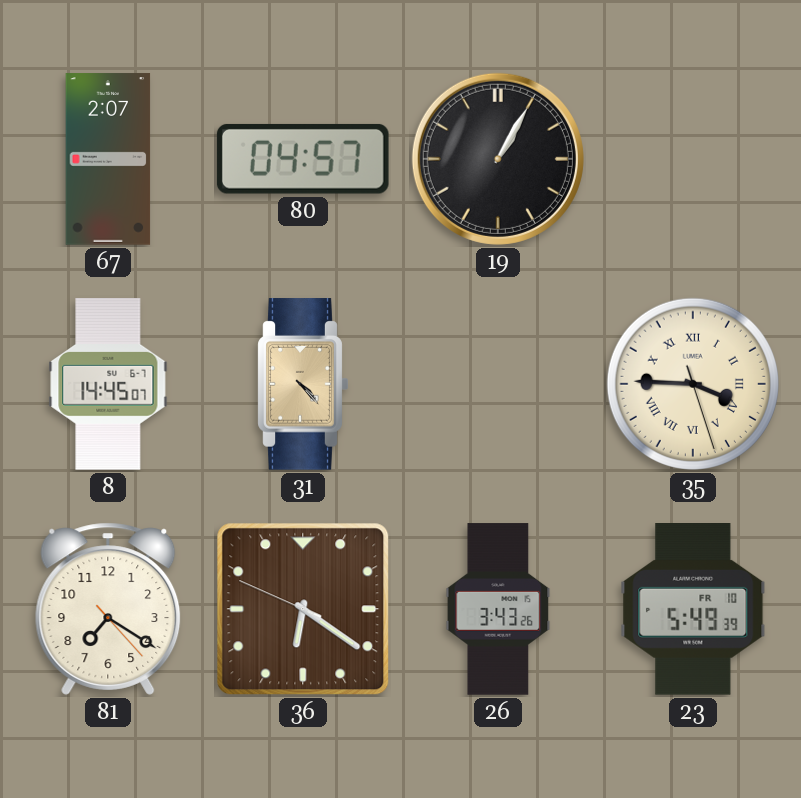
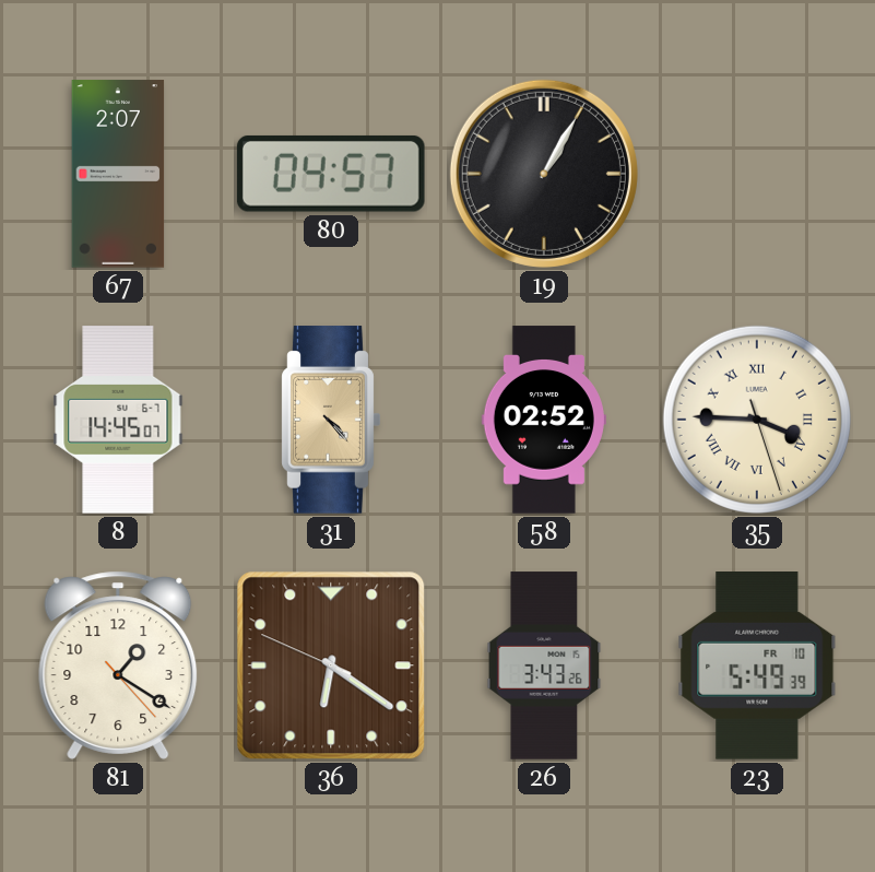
58: none -> 02:52
81: 7:20 -> 1:20
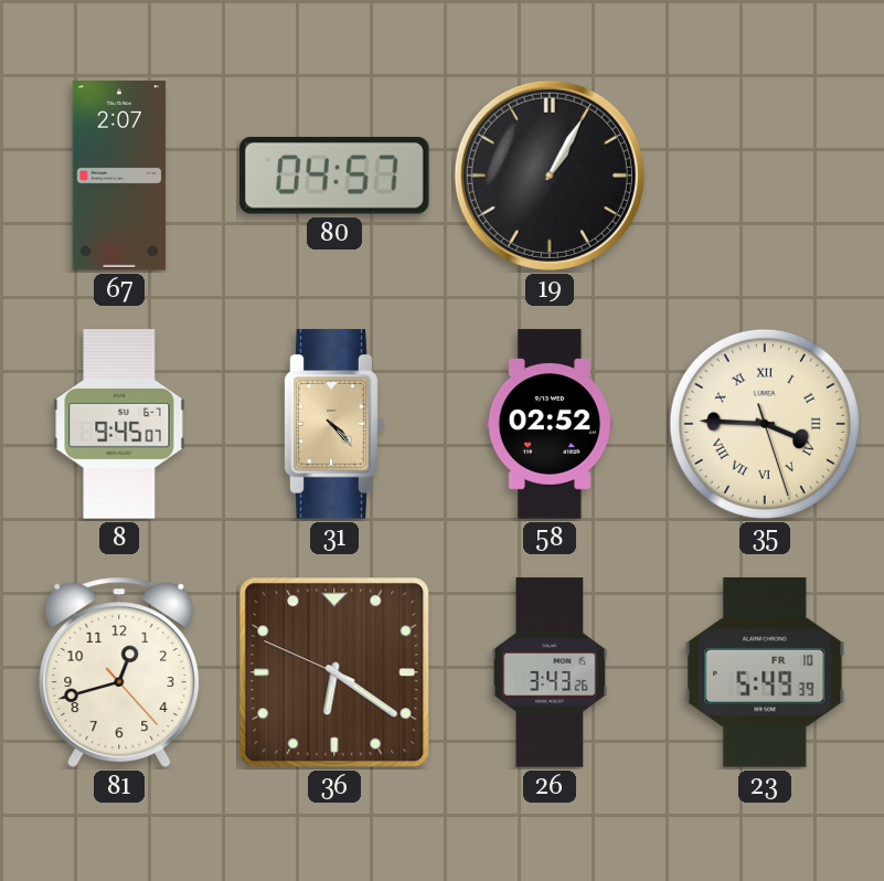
8: 14:45 -> 9:45
81: 1:20 -> 12:42
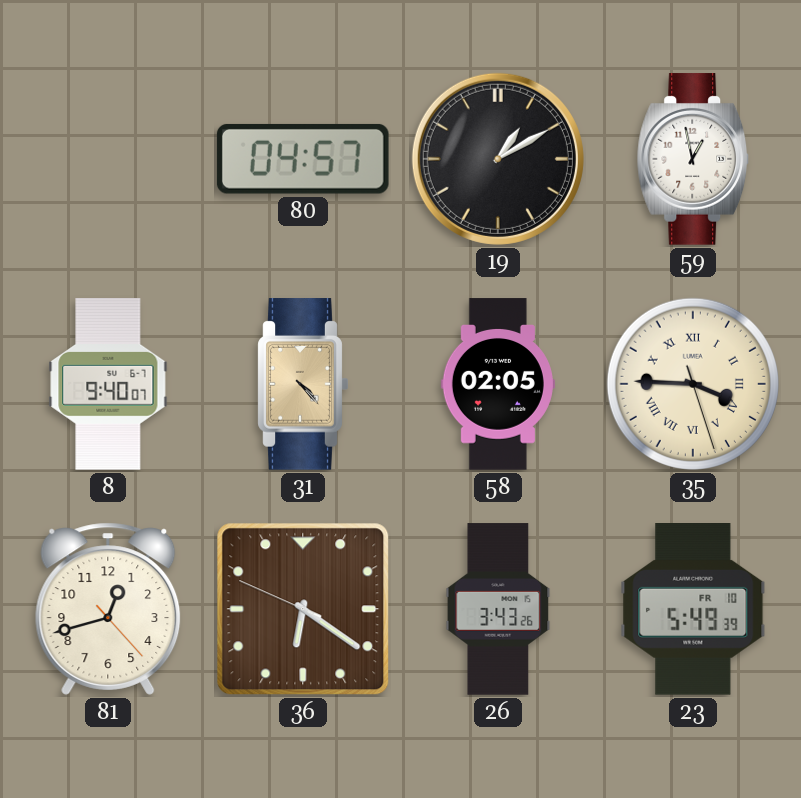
67: 2:07 -> none
19: 1:05 -> 1:10
59: none -> 12:58
8: 9:45 -> 9:40
58: 02:52 -> 02:05
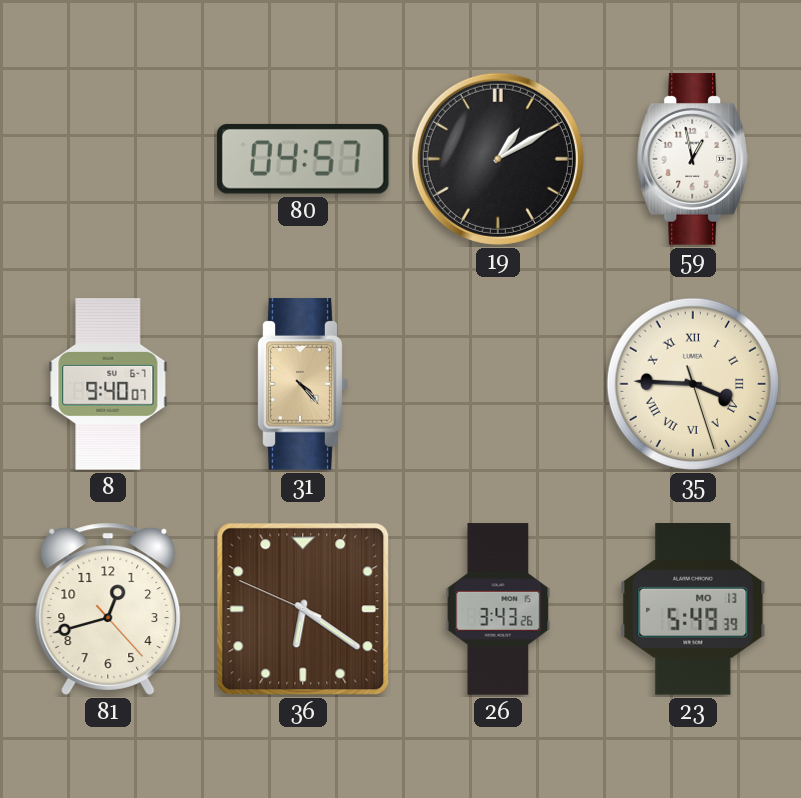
58: 02:05 -> none
23 date: FR 10 -> MO 13
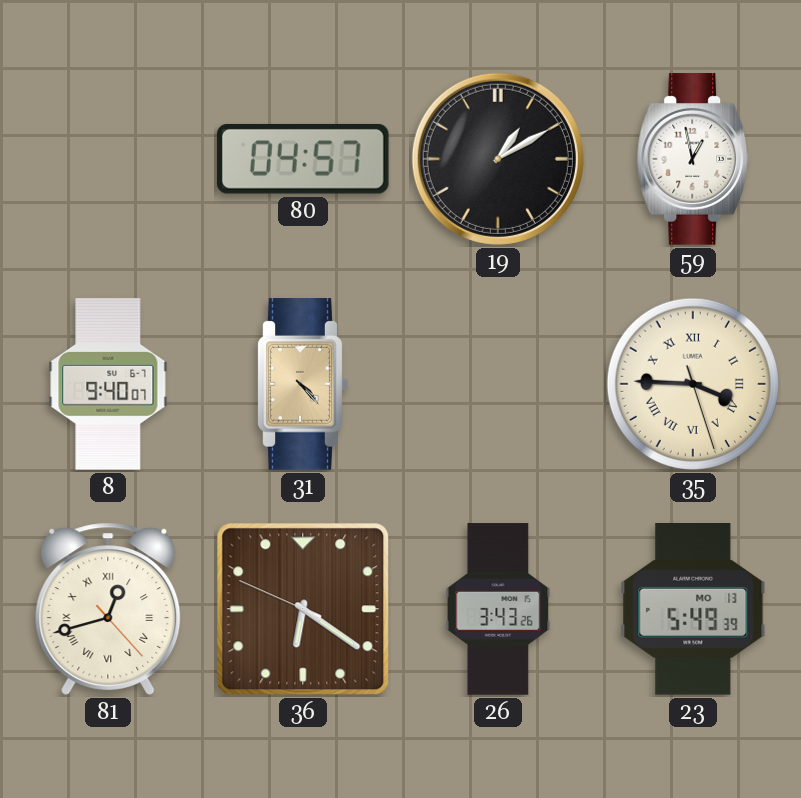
81 numerals: Arabic -> Roman
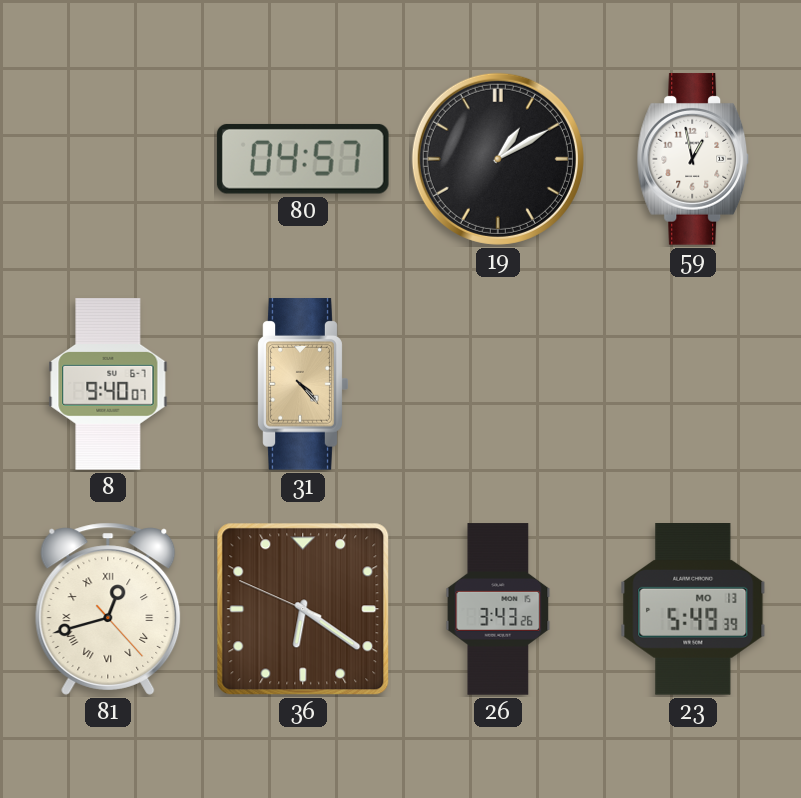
35: 3:45 -> none
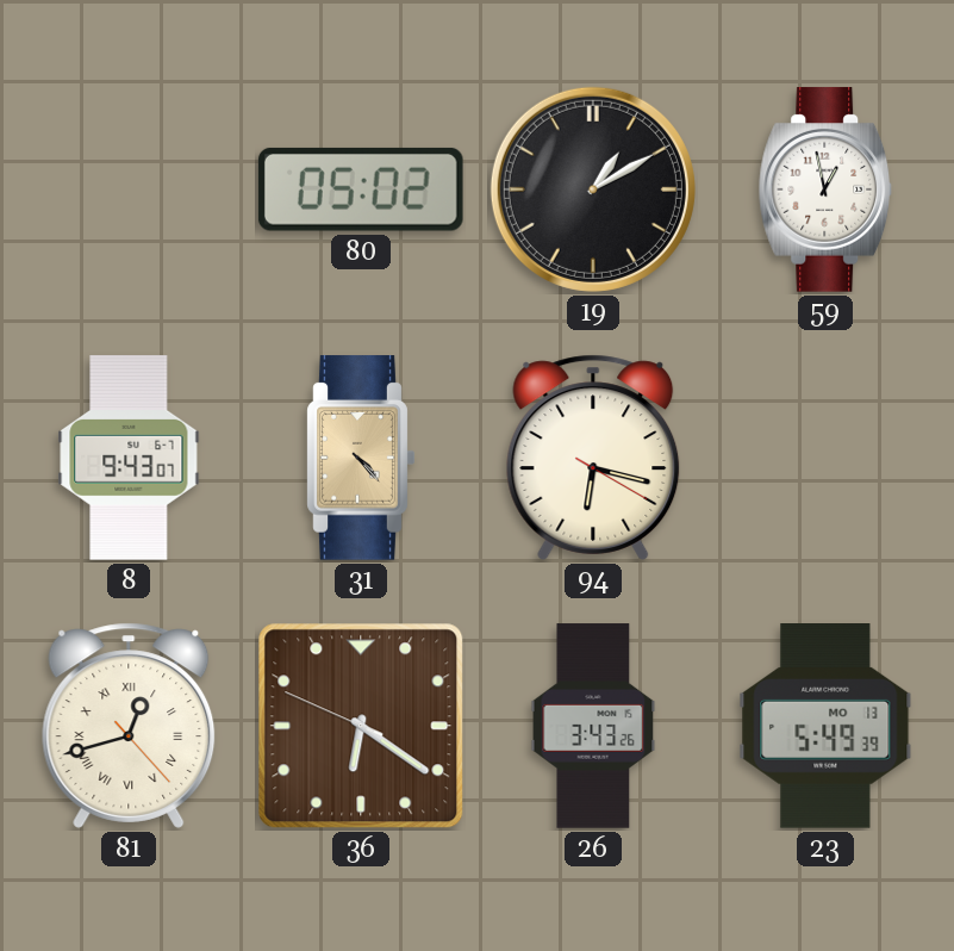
80: 04:57 -> 05:02
8: 9:40 -> 9:43
94: none -> 6:17
